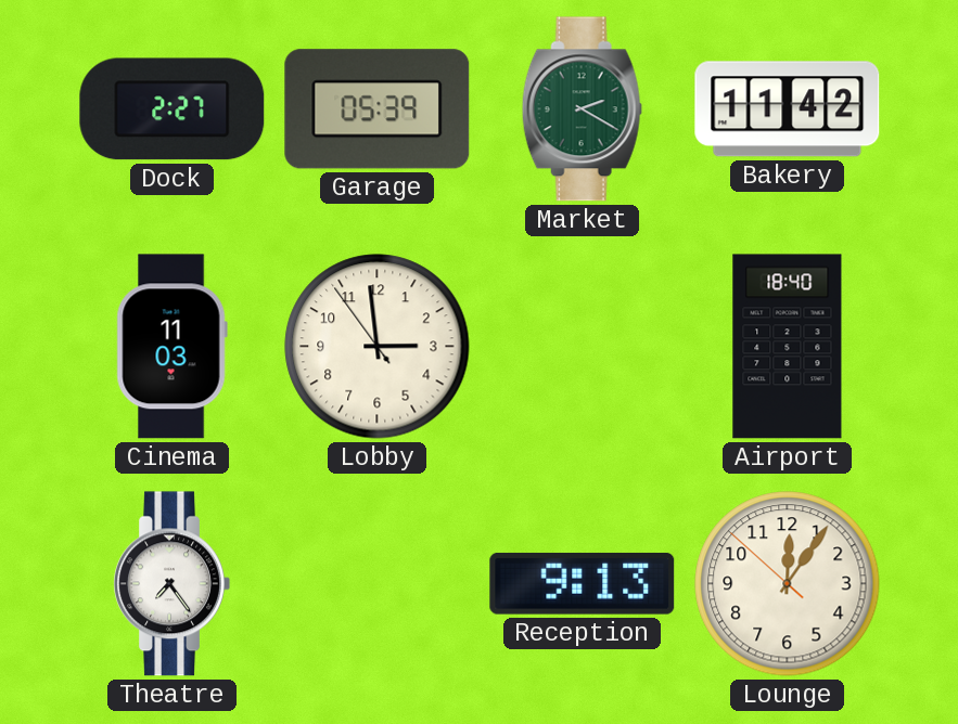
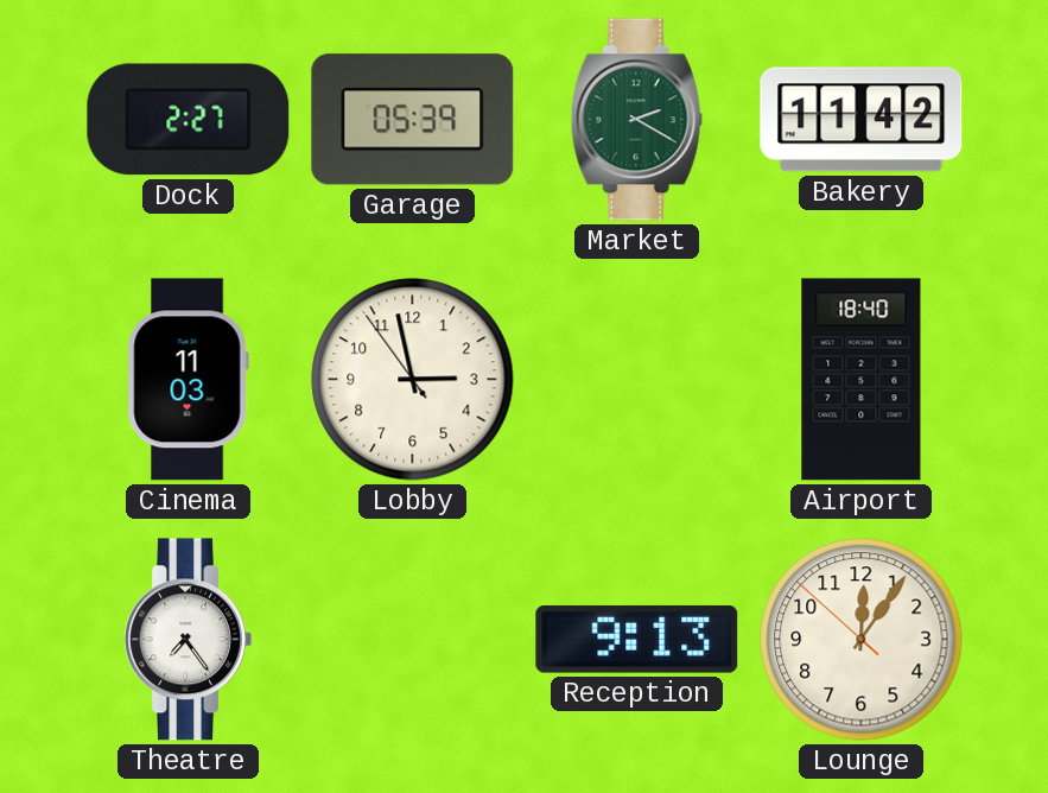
Lobby: 2:58 -> 2:57
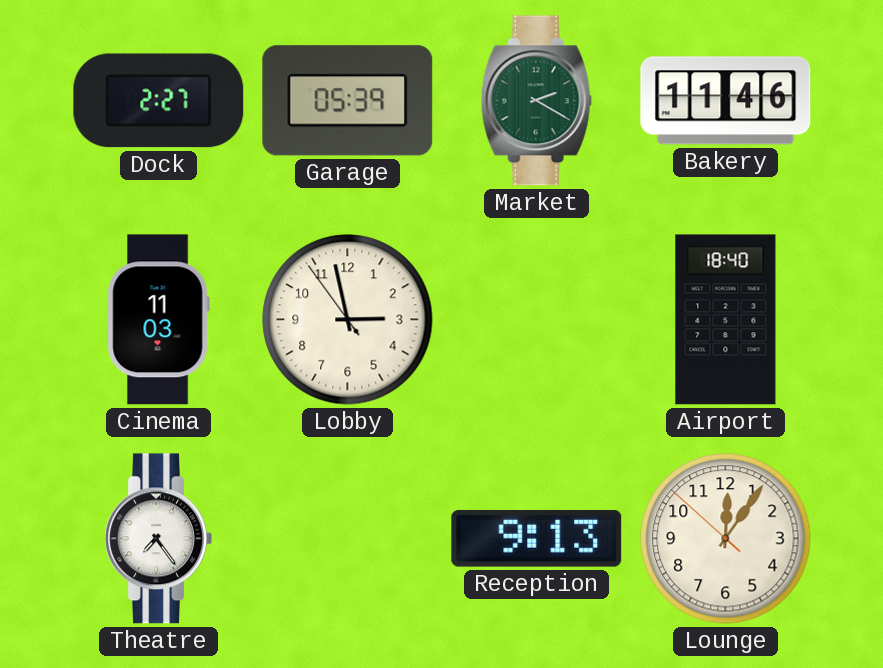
Bakery: 11:42 -> 11:46
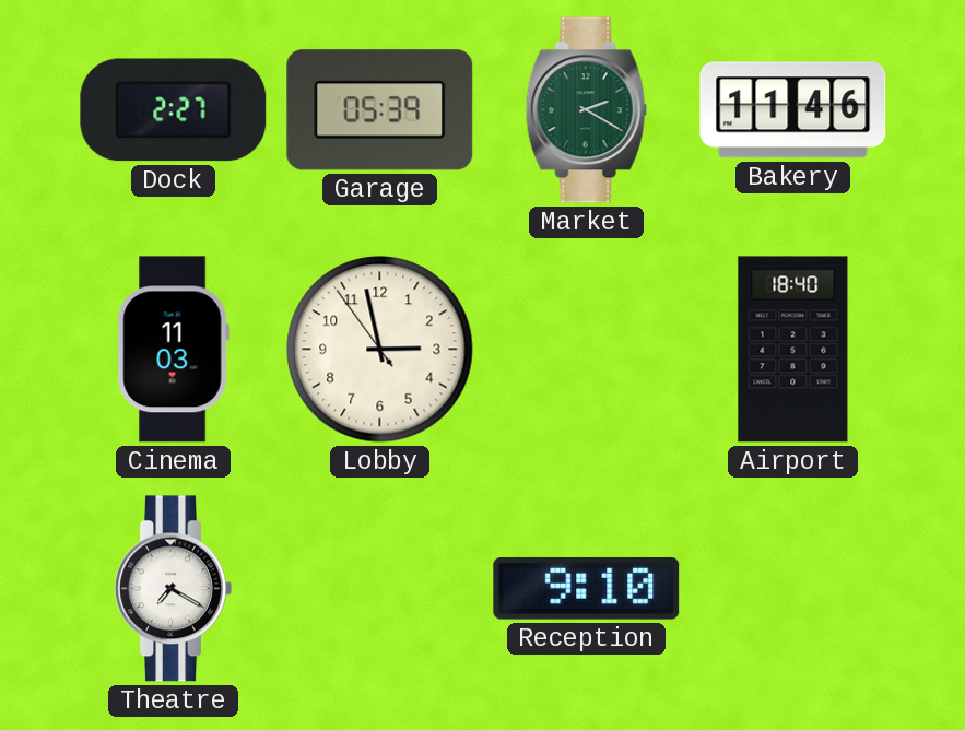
Theatre: 7:24 -> 7:20
Reception: 9:13 -> 9:10
Lounge: 12:05 -> none
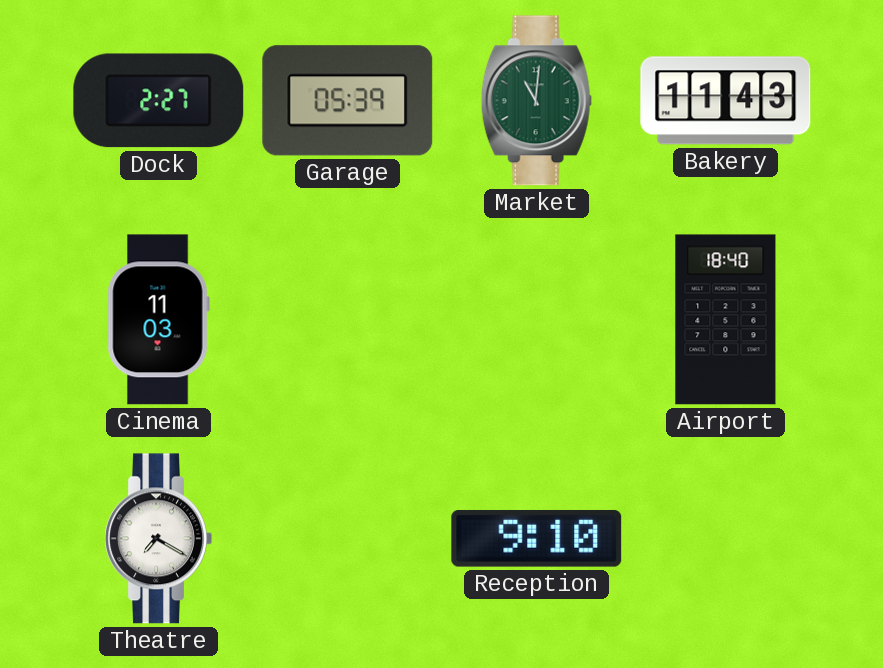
Market: 2:20 -> 11:01
Bakery: 11:46 -> 11:43
Lobby: 2:57 -> none
